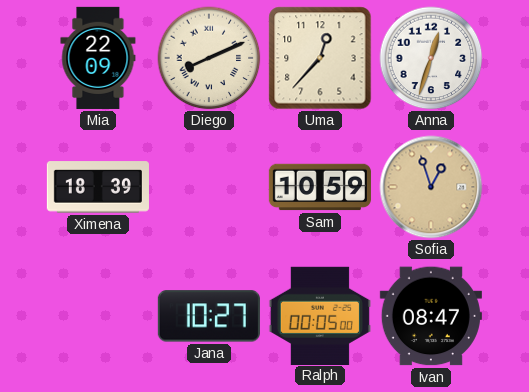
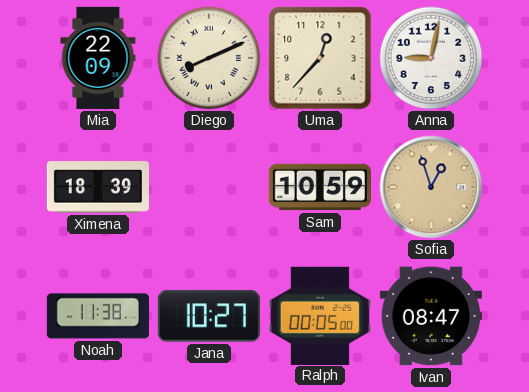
Anna: 12:33 -> 9:02
Noah: none -> 11:38
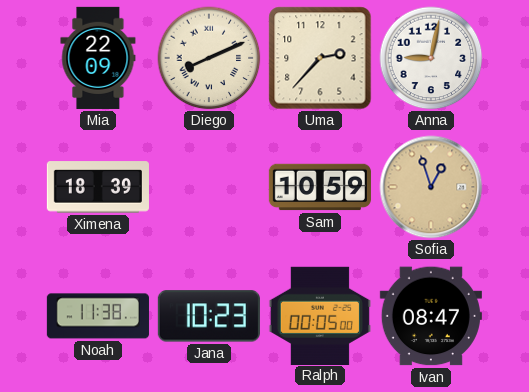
Uma: 12:37 -> 2:37
Jana: 10:27 -> 10:23
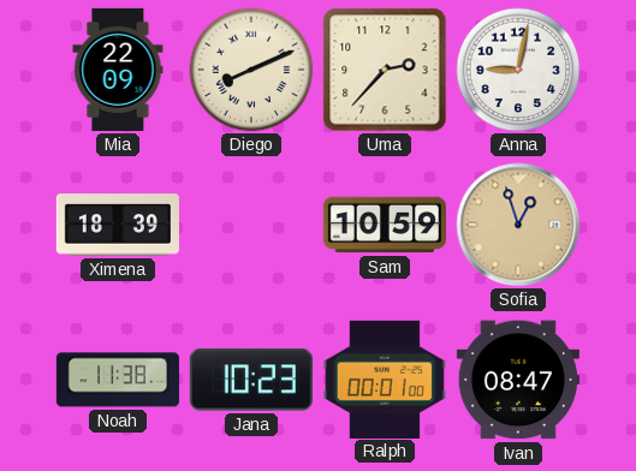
Ralph: 00:05 -> 00:01
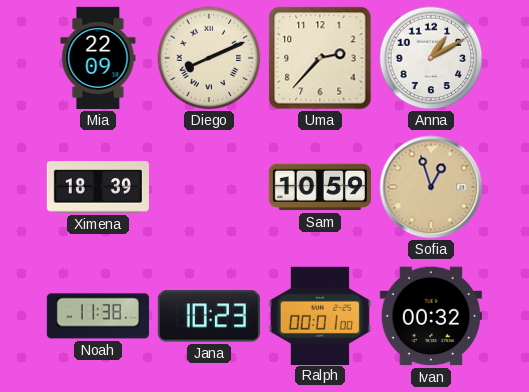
Anna: 9:02 -> 1:10
Ivan: 08:47 -> 00:32
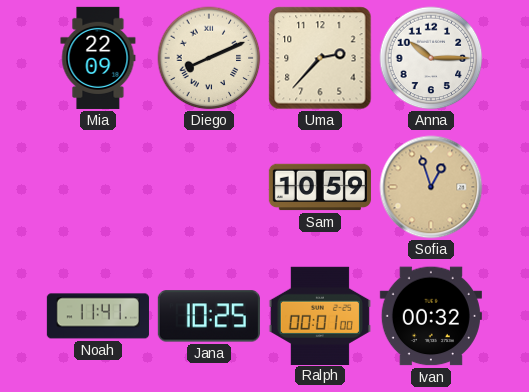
Anna: 1:10 -> 10:15
Ximena: 18:39 -> none
Noah: 11:38 -> 11:41
Jana: 10:23 -> 10:25
